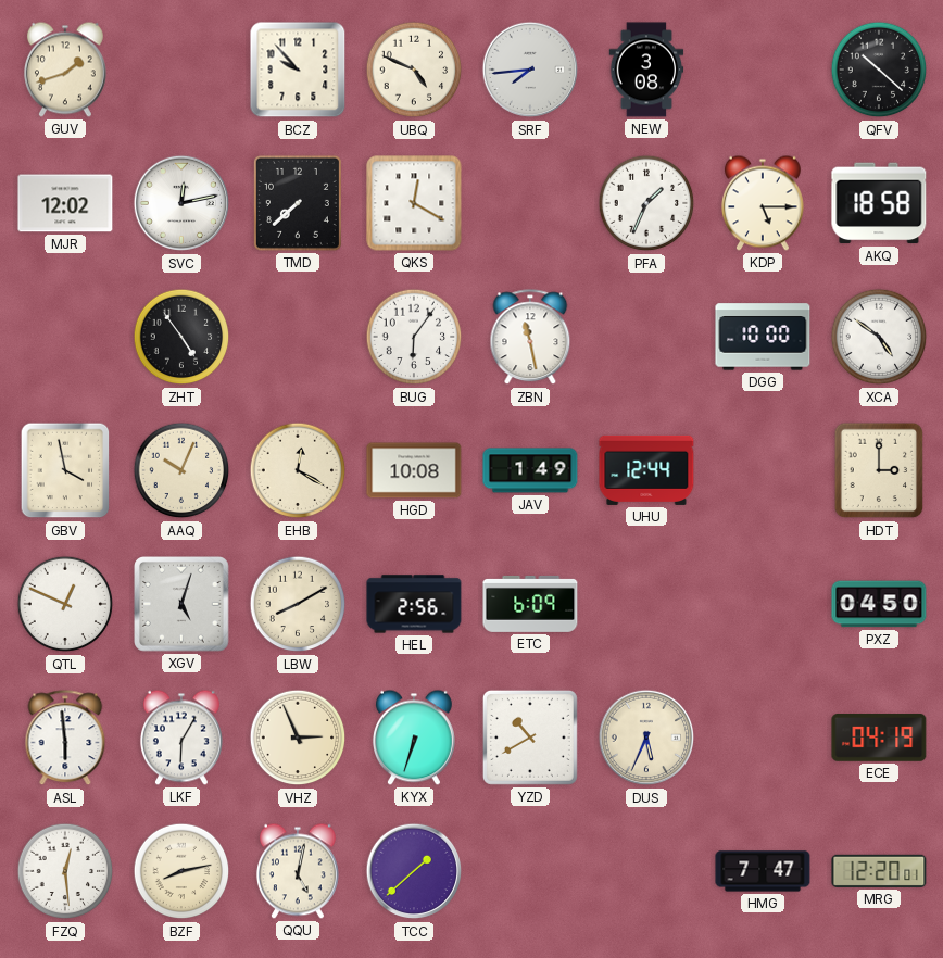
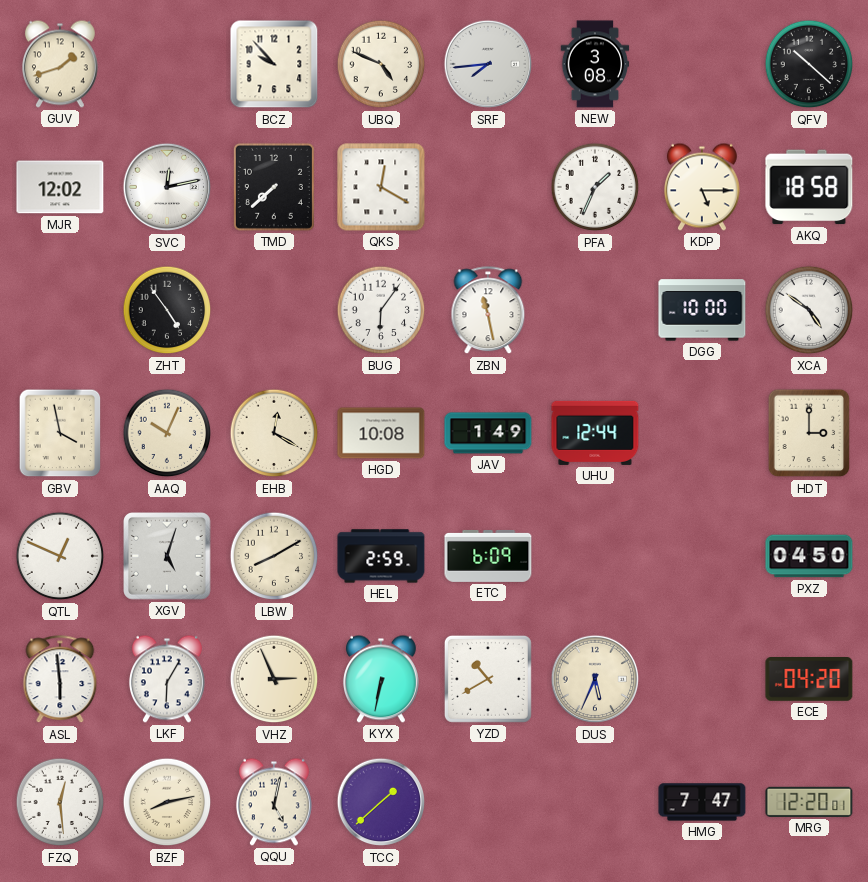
HEL: 2:56 -> 2:59
KYX: 6:33 -> 6:32
ECE: 04:19 -> 04:20
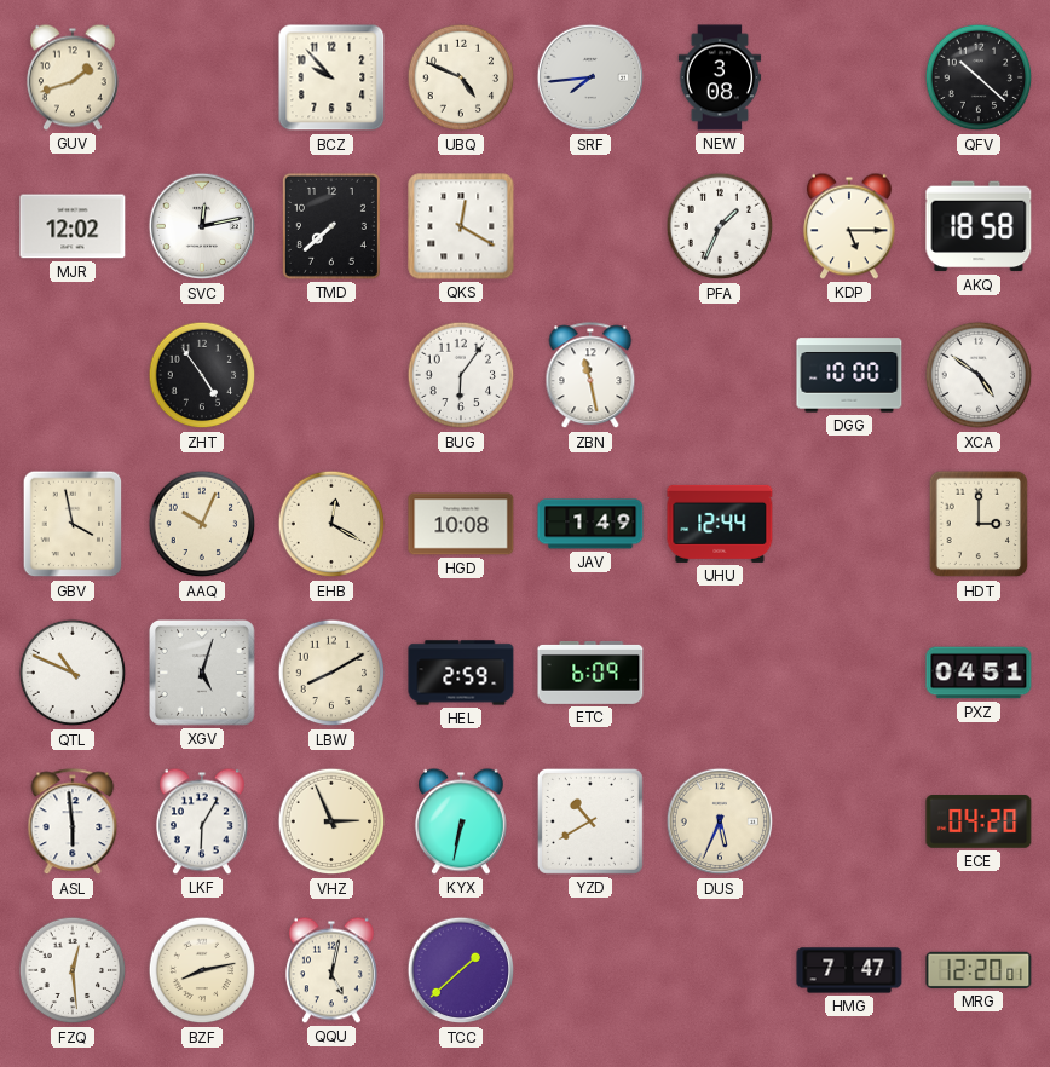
QTL: 12:49 -> 10:49
PXZ: 04:50 -> 04:51
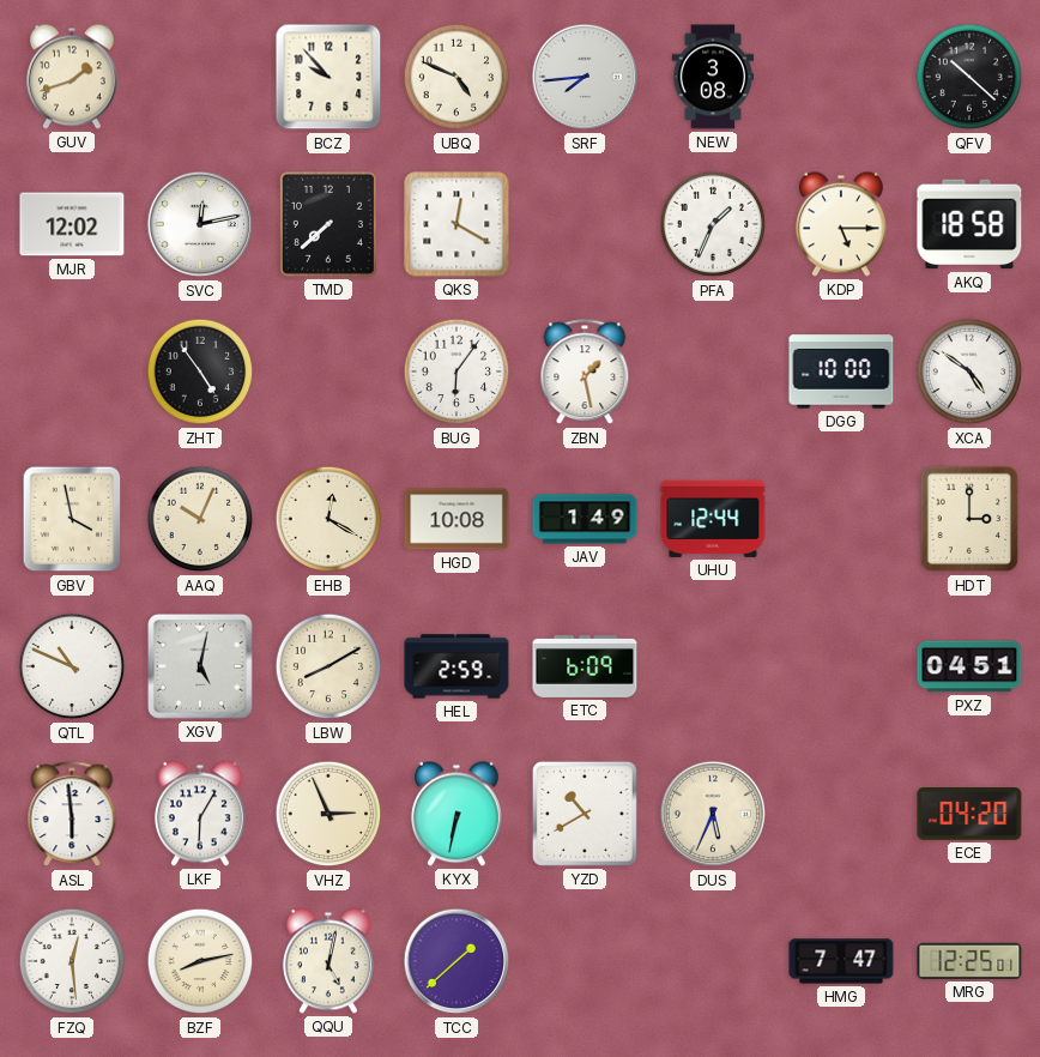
ZBN: 11:28 -> 1:28
XGV: 5:03 -> 5:02
MRG: 12:20 -> 12:25
